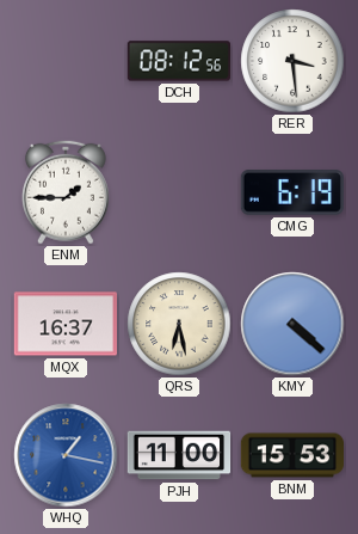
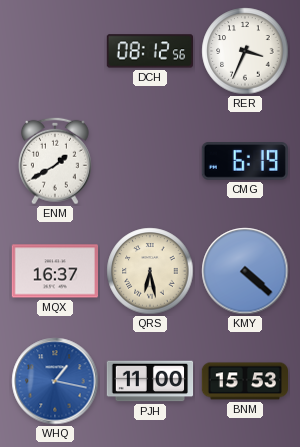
RER: 3:29 -> 3:34
ENM: 1:45 -> 1:40
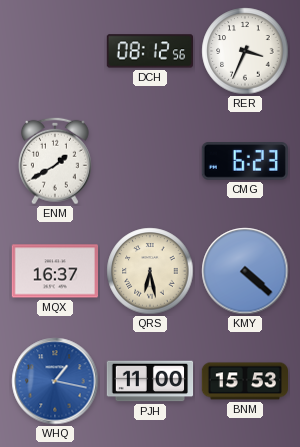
CMG: 6:19 -> 6:23
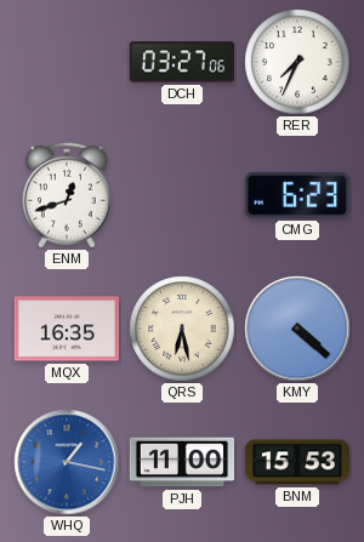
DCH: 08:12 -> 03:27
RER: 3:34 -> 7:34
ENM: 1:40 -> 12:42
MQX: 16:37 -> 16:35
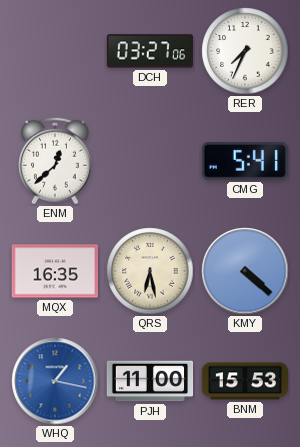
ENM: 12:42 -> 12:38
CMG: 6:23 -> 5:41
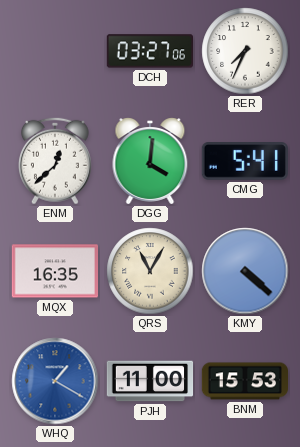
DGG: none -> 4:01
QRS: 6:28 -> 11:05
WHQ: 1:17 -> 1:20
